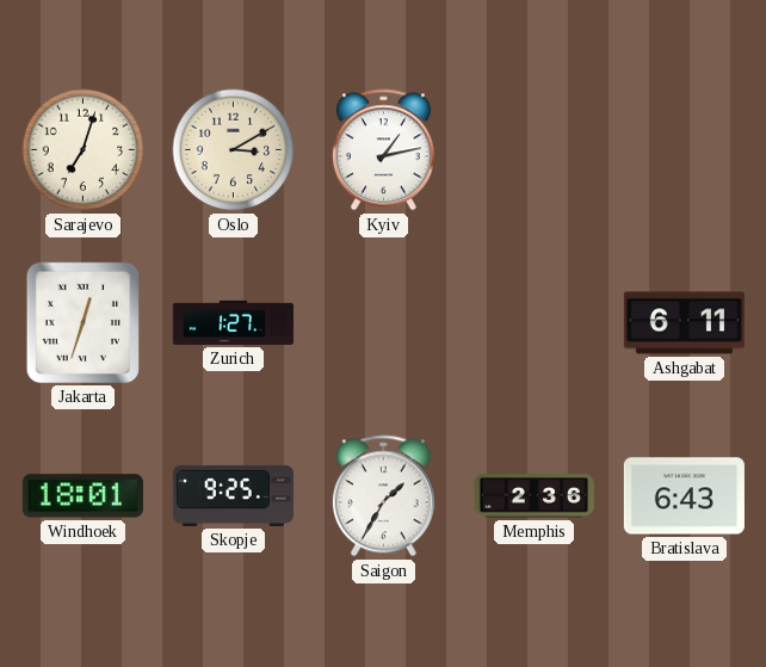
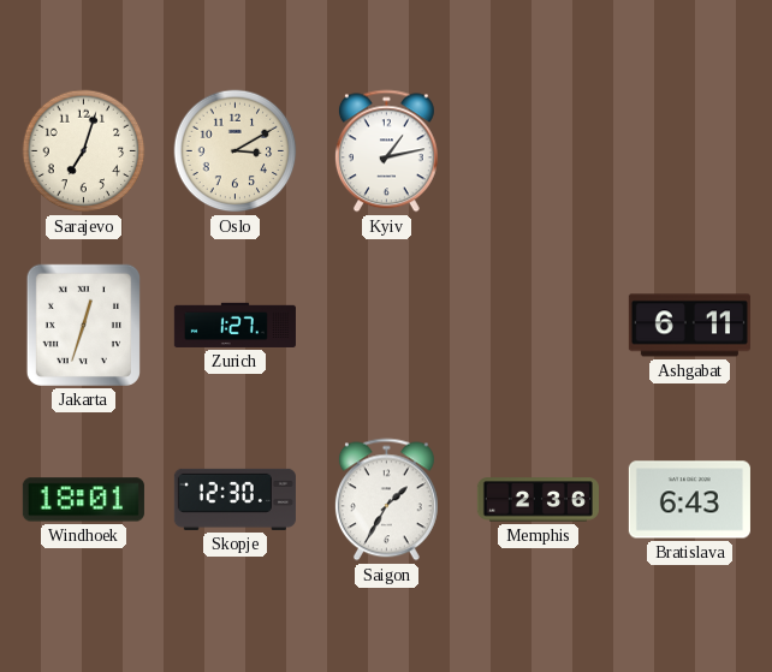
Skopje: 9:25 -> 12:30
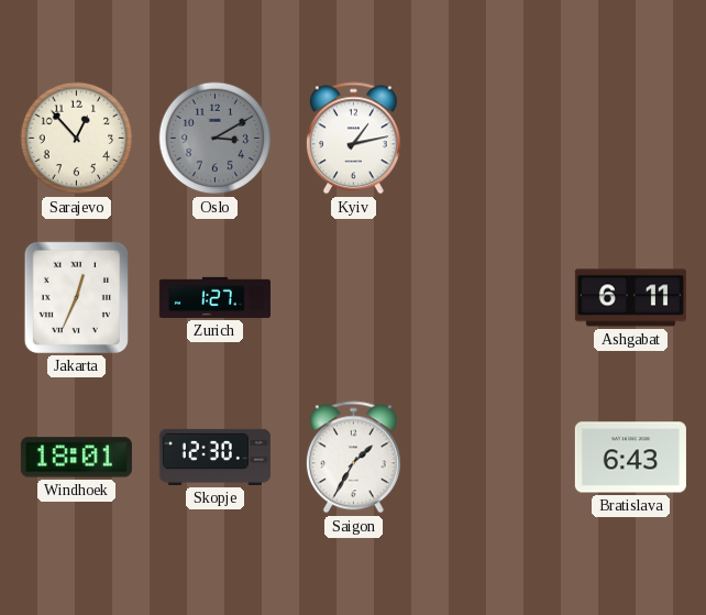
Sarajevo: 7:03 -> 12:53
Oslo dial: cream -> grey
Jakarta: 12:33 -> 12:34
Memphis: 2:36 -> none
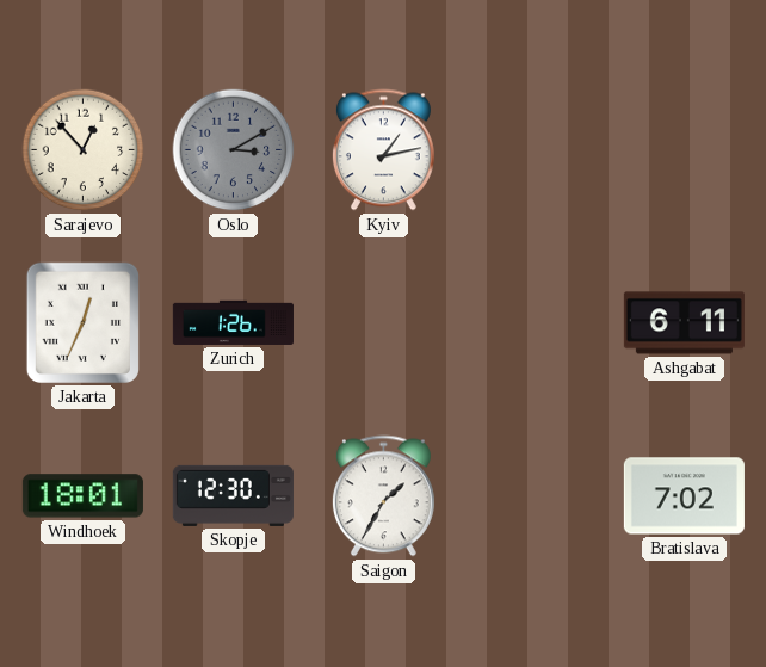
Zurich: 1:27 -> 1:26
Bratislava: 6:43 -> 7:02
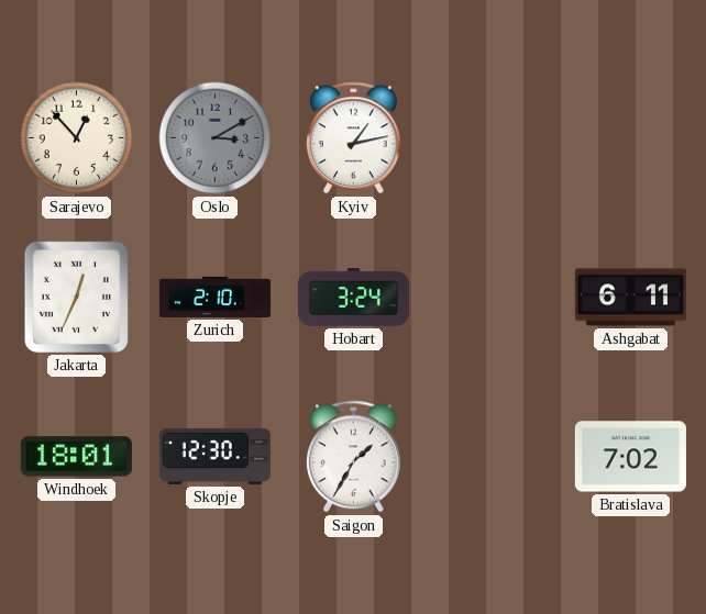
Zurich: 1:26 -> 2:10
Hobart: none -> 3:24
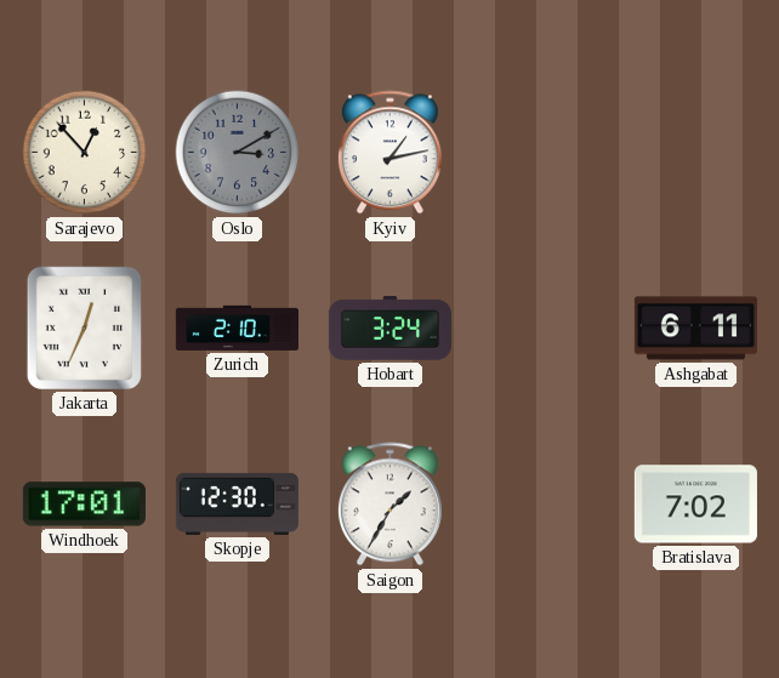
Windhoek: 18:01 -> 17:01
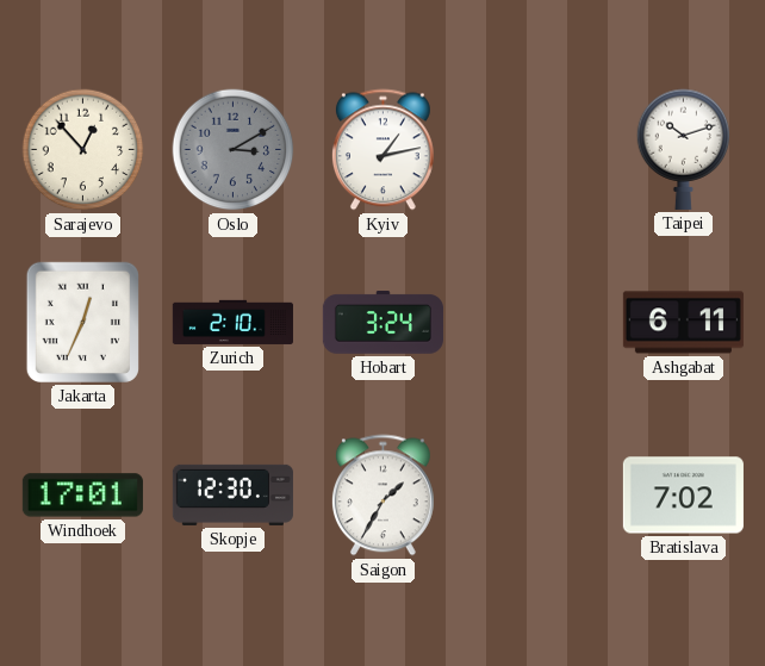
Taipei: none -> 10:12
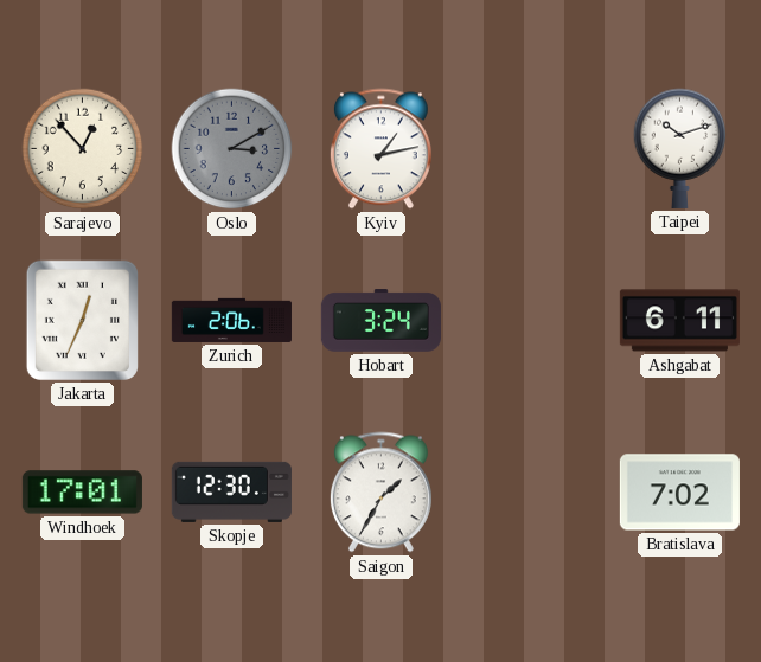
Zurich: 2:10 -> 2:06
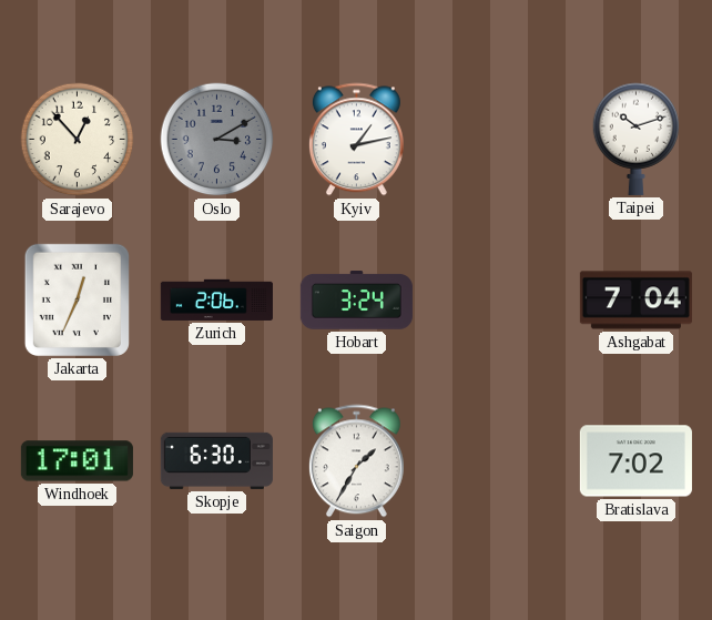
Ashgabat: 6:11 -> 7:04
Skopje: 12:30 -> 6:30
